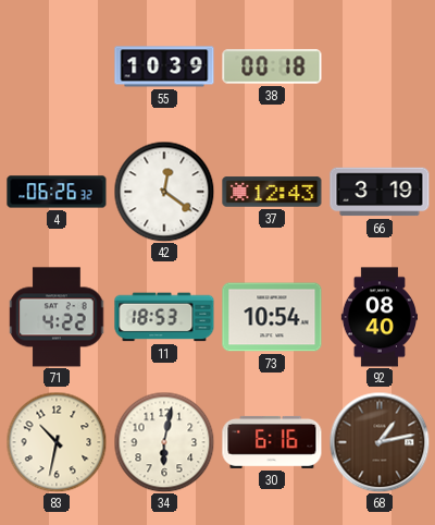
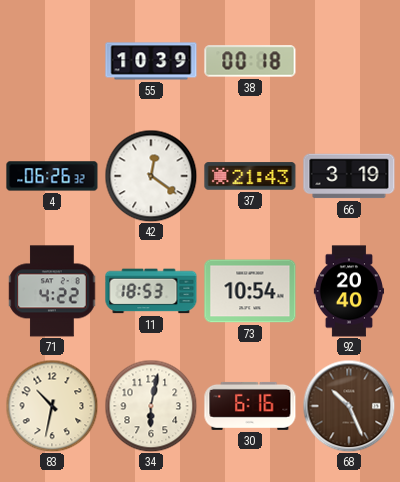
37: 12:43 -> 21:43
92: 08:40 -> 20:40
68: 1:13 -> 10:26
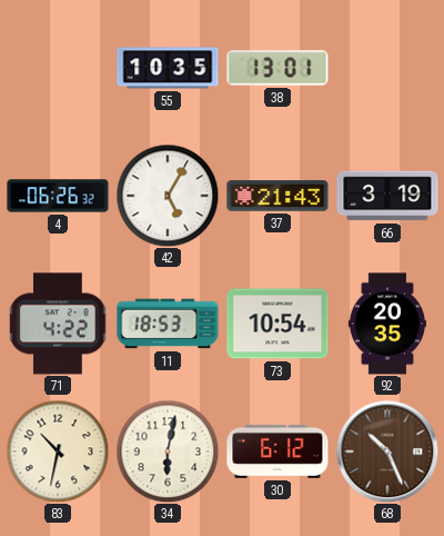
55: 10:39 -> 10:35
38: 00:18 -> 13:01
42: 12:21 -> 5:05
92: 20:40 -> 20:35
30: 6:16 -> 6:12
